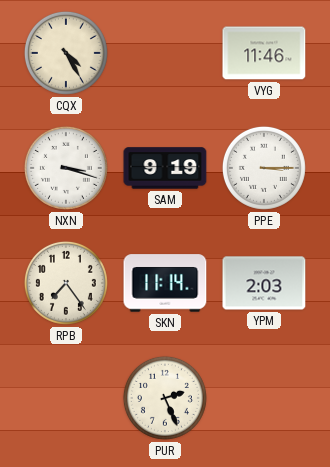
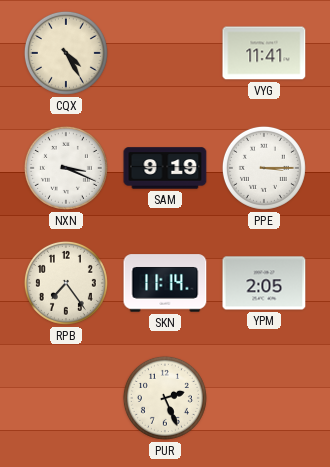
VYG: 11:46 -> 11:41
NXN: 3:18 -> 3:19
YPM: 2:03 -> 2:05
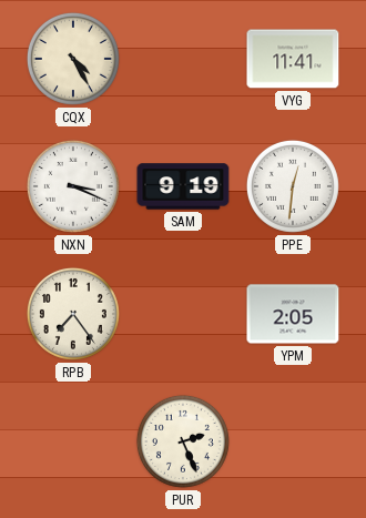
PPE: 3:15 -> 12:31
SKN: 11:14 -> none
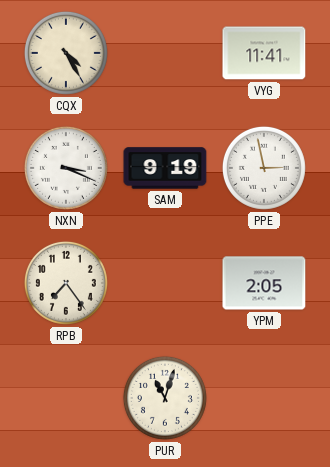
PPE: 12:31 -> 2:58
PUR: 2:26 -> 11:03
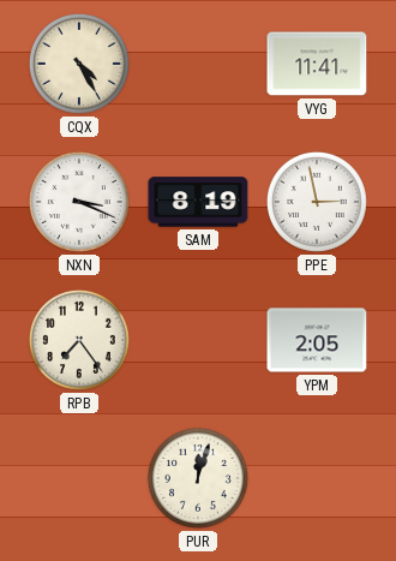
SAM: 9:19 -> 8:19
PUR: 11:03 -> 12:03
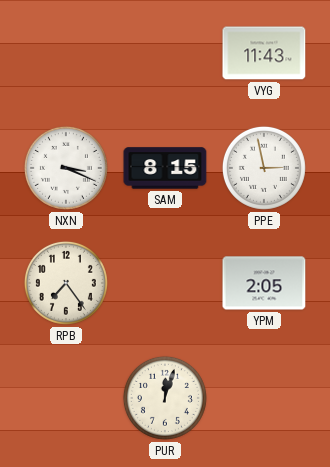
CQX: 4:25 -> none
VYG: 11:41 -> 11:43
SAM: 8:19 -> 8:15
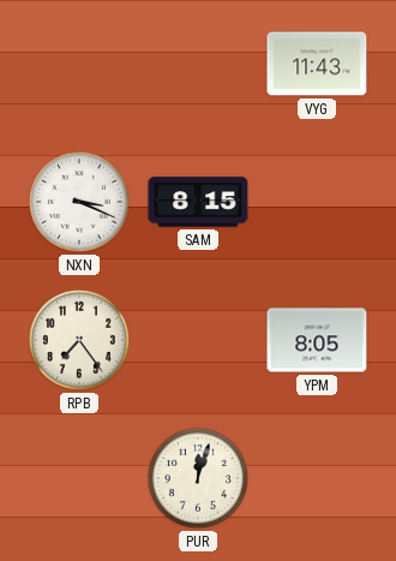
PPE: 2:58 -> none
YPM: 2:05 -> 8:05
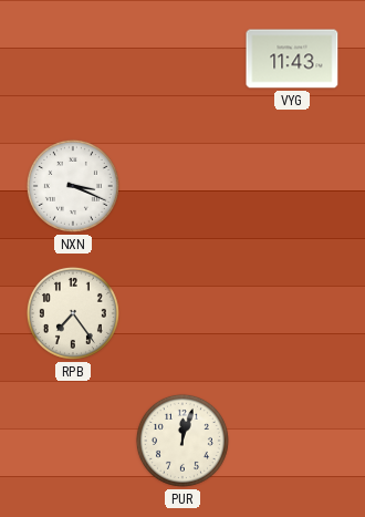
SAM: 8:15 -> none
YPM: 8:05 -> none
